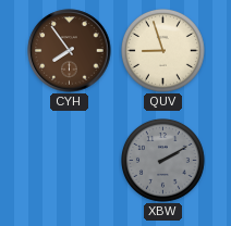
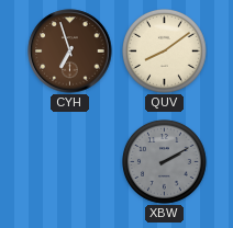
CYH: 7:54 -> 6:57
QUV: 8:57 -> 8:09
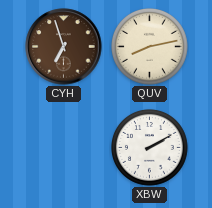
QUV: 8:09 -> 8:13
XBW dial: grey -> white
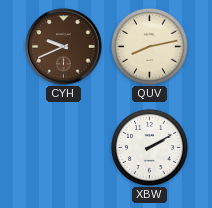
CYH: 6:57 -> 9:41
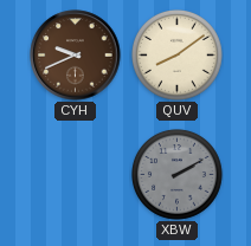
QUV: 8:13 -> 8:09
XBW dial: white -> grey
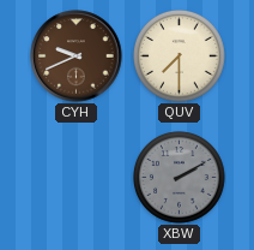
QUV: 8:09 -> 7:30
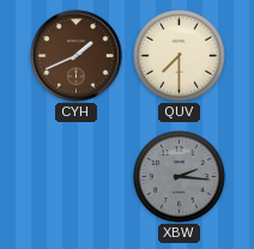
CYH: 9:41 -> 1:41
XBW: 2:10 -> 2:16
